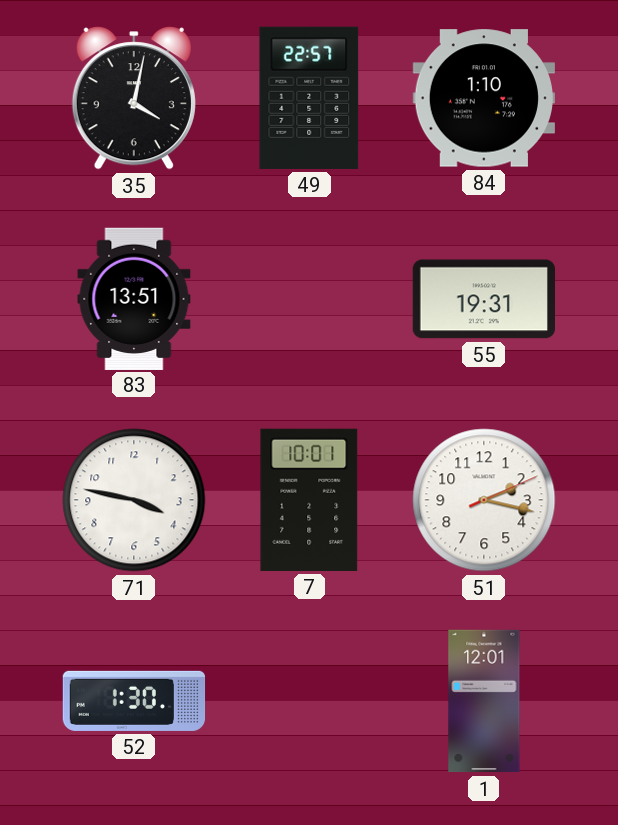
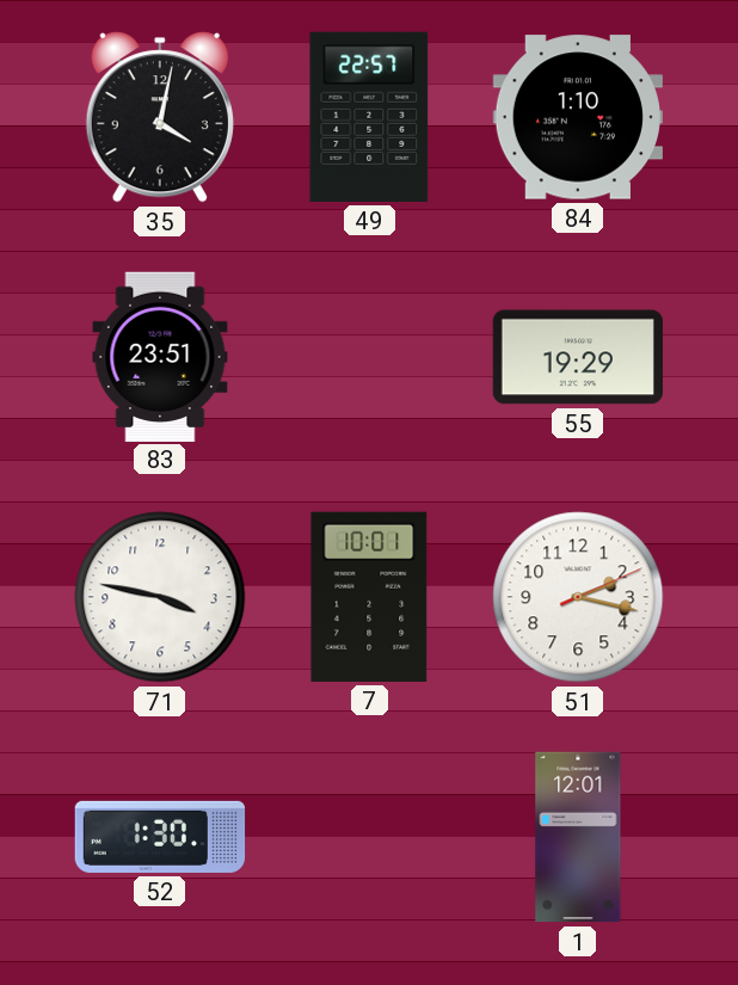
83: 13:51 -> 23:51
55: 19:31 -> 19:29
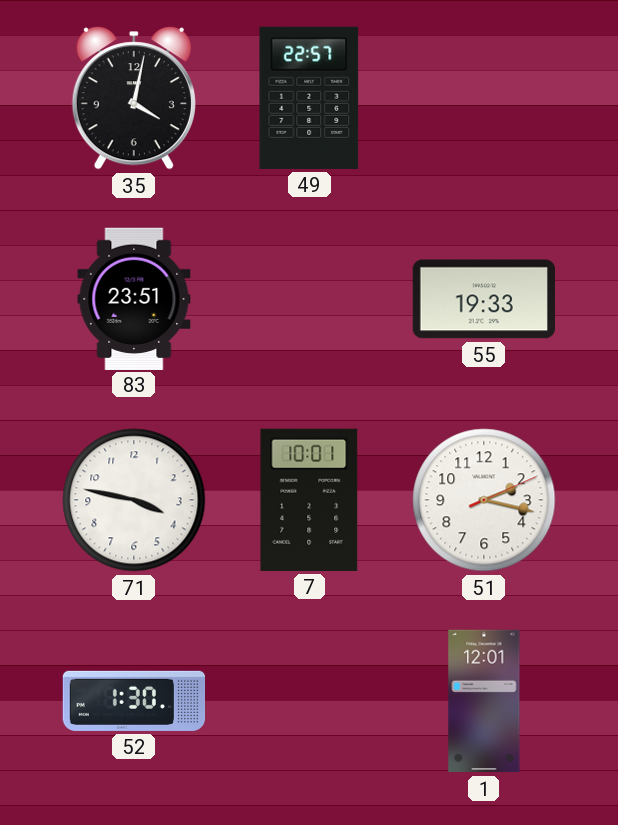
84: 1:10 -> none
55: 19:29 -> 19:33
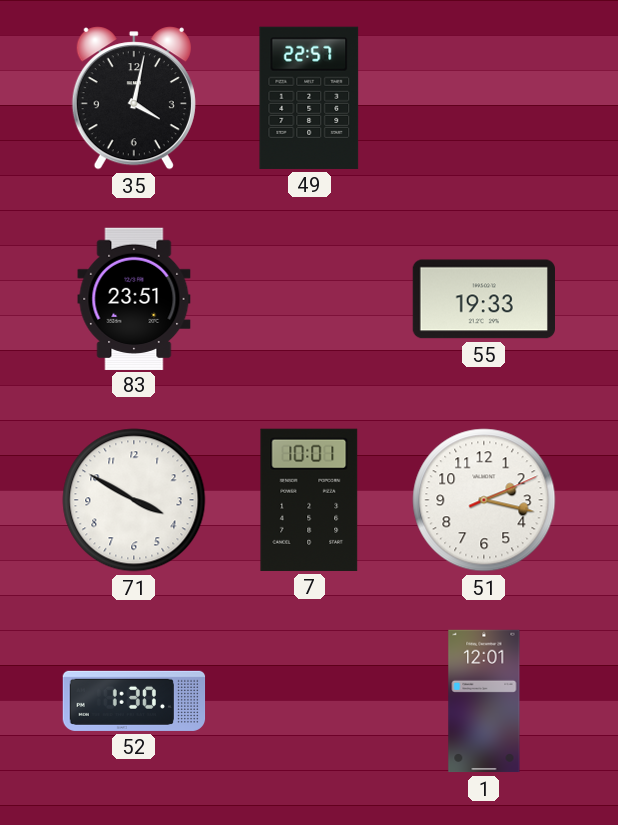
71: 3:47 -> 3:50
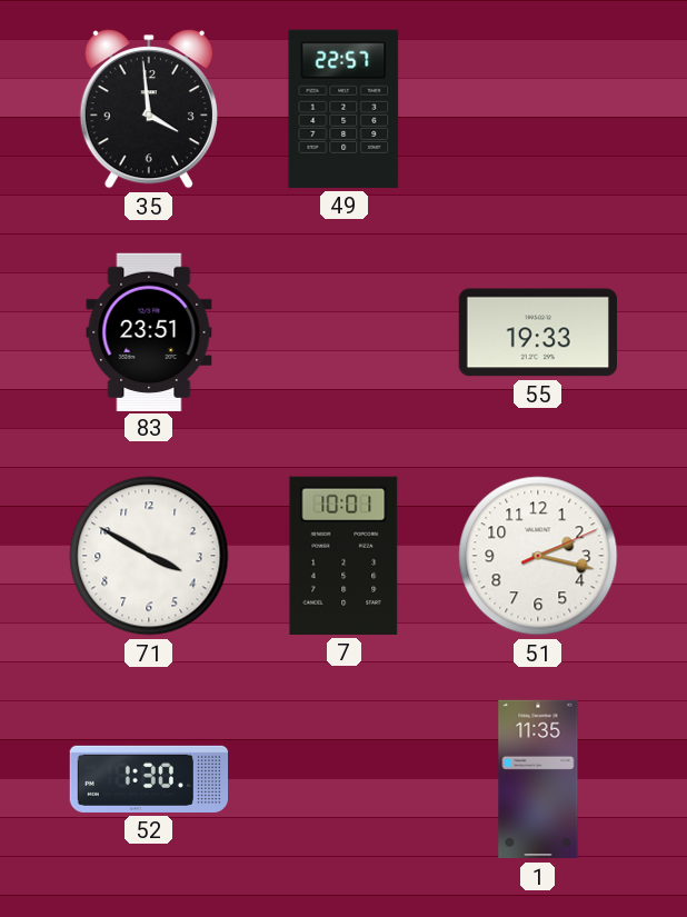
35: 4:02 -> 3:59
1: 12:01 -> 11:35
